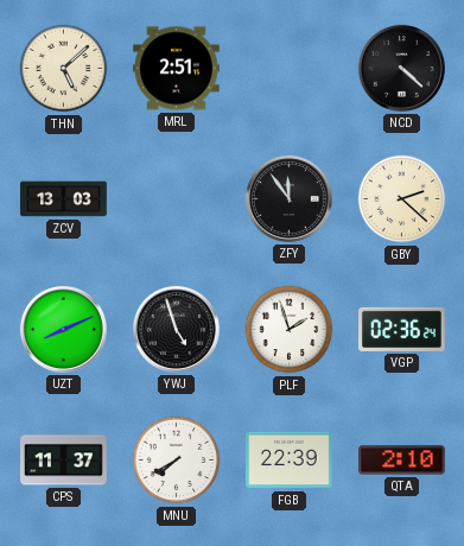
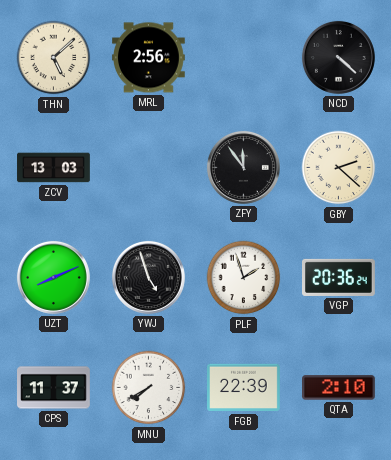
MRL: 2:51 -> 2:56
VGP: 02:36 -> 20:36
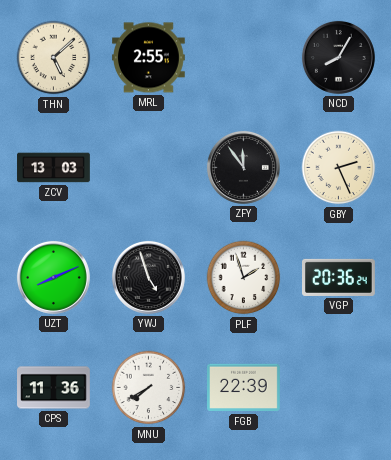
MRL: 2:56 -> 2:55
NCD: 4:22 -> 8:05
GBY: 2:22 -> 2:26
CPS: 11:37 -> 11:36
QTA: 2:10 -> none
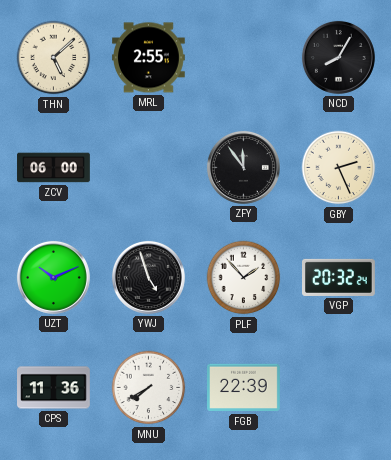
ZCV: 13:03 -> 06:00
UZT: 8:11 -> 10:11
PLF: 1:57 -> 1:53
VGP: 20:36 -> 20:32
